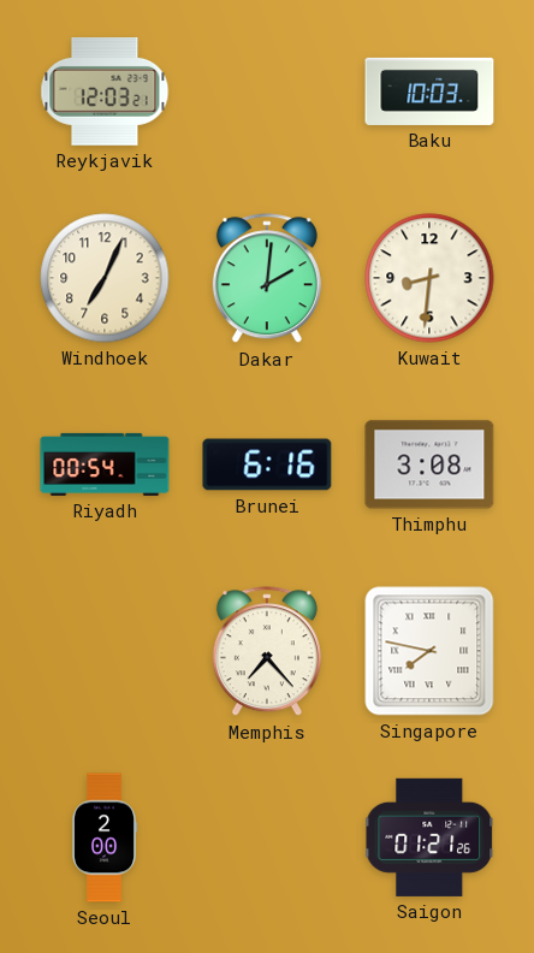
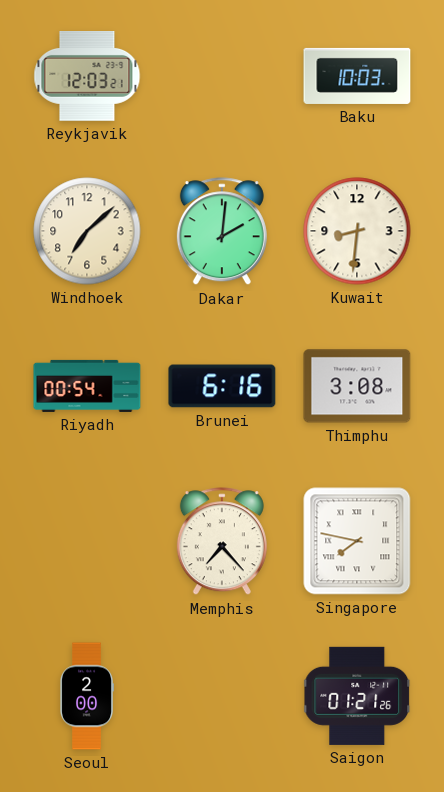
Windhoek: 7:04 -> 7:08
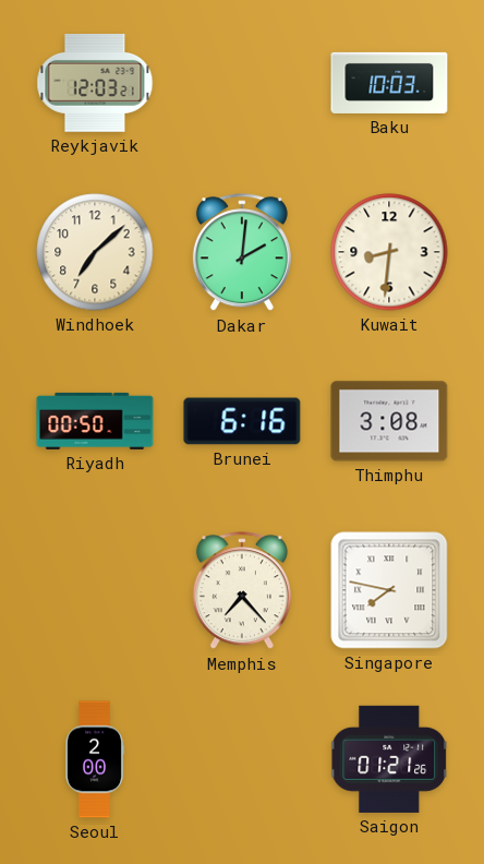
Riyadh: 00:54 -> 00:50
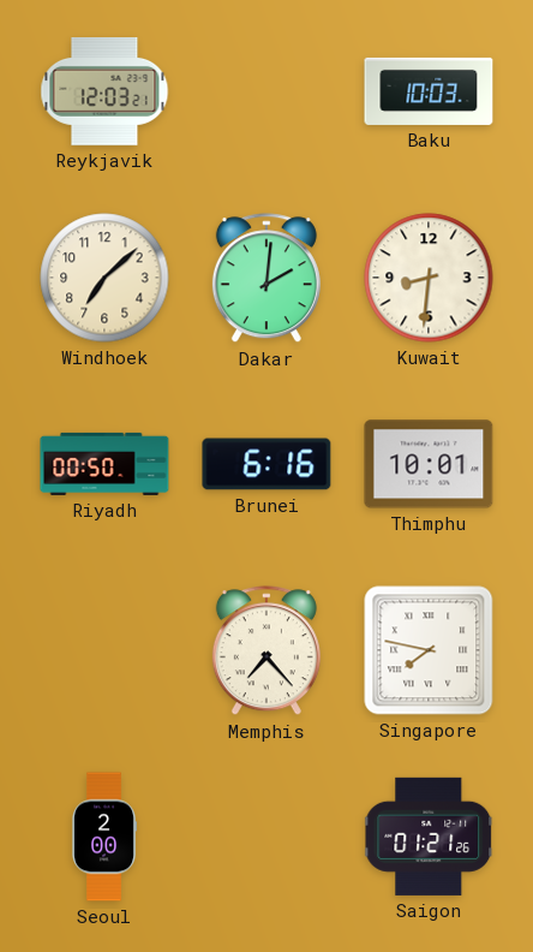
Thimphu: 3:08 -> 10:01
